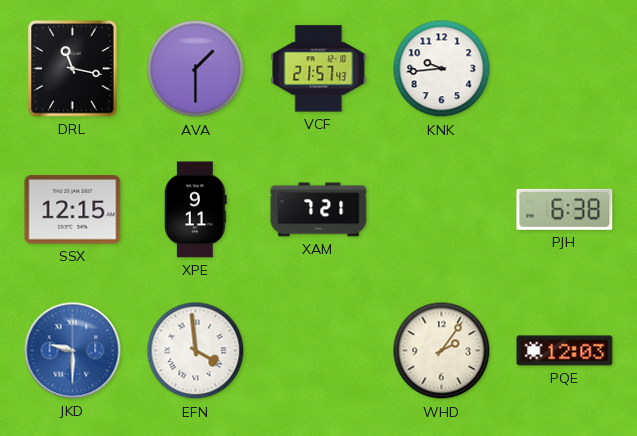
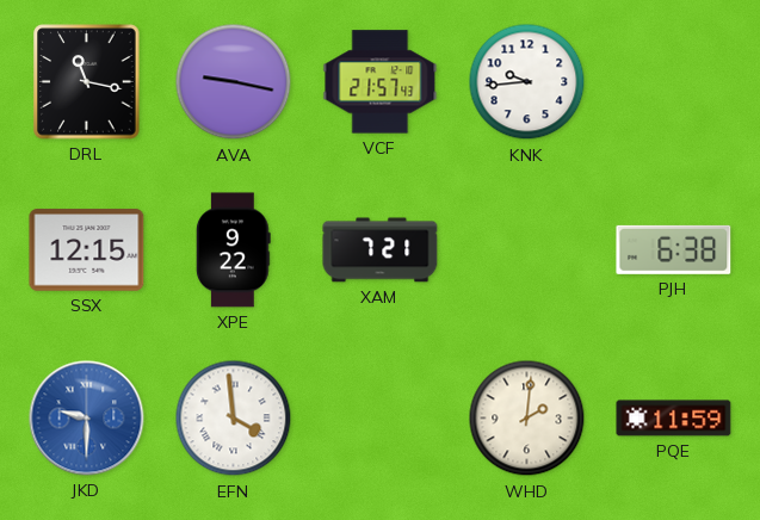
AVA: 1:30 -> 9:17
XPE: 9:11 -> 9:22
WHD: 2:06 -> 2:01
PQE: 12:03 -> 11:59
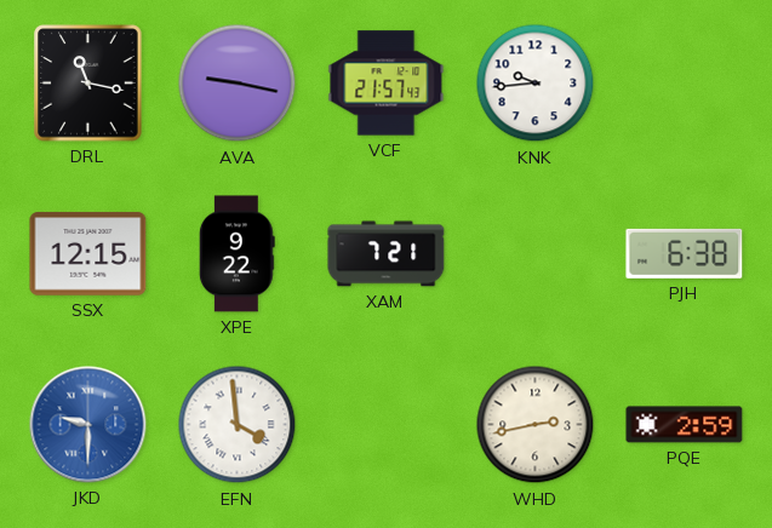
WHD: 2:01 -> 2:43
PQE: 11:59 -> 2:59
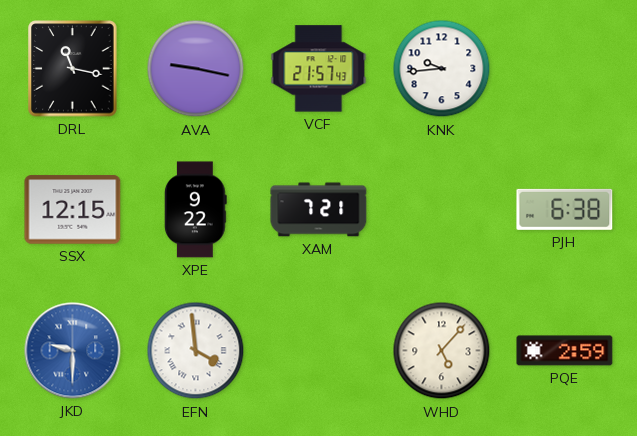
WHD: 2:43 -> 5:07
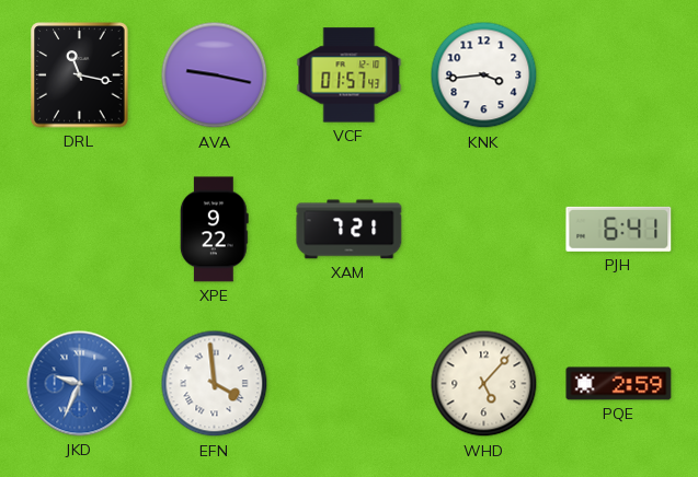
VCF: 21:57 -> 01:57
KNK: 9:44 -> 3:44
SSX: 12:15 -> none
PJH: 6:38 -> 6:41
JKD: 9:30 -> 9:34
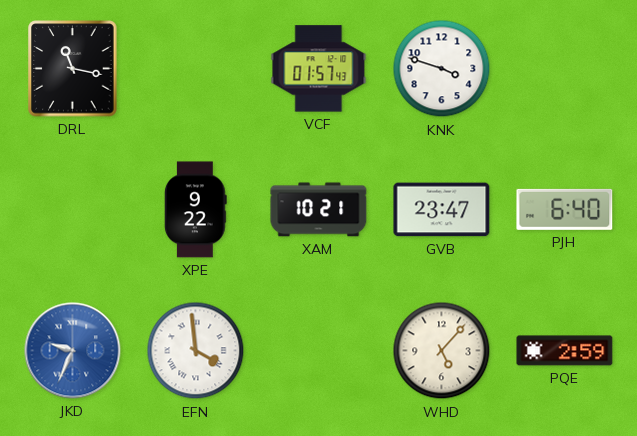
AVA: 9:17 -> none
KNK: 3:44 -> 3:48
XAM: 7:21 -> 10:21
GVB: none -> 23:47
PJH: 6:41 -> 6:40
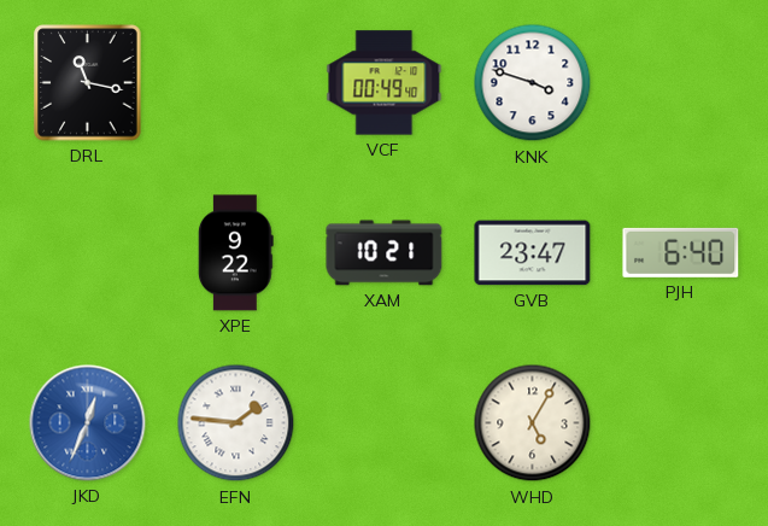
VCF: 01:57 -> 00:49
JKD: 9:34 -> 12:34
EFN: 3:59 -> 1:46
WHD: 5:07 -> 5:05
PQE: 2:59 -> none
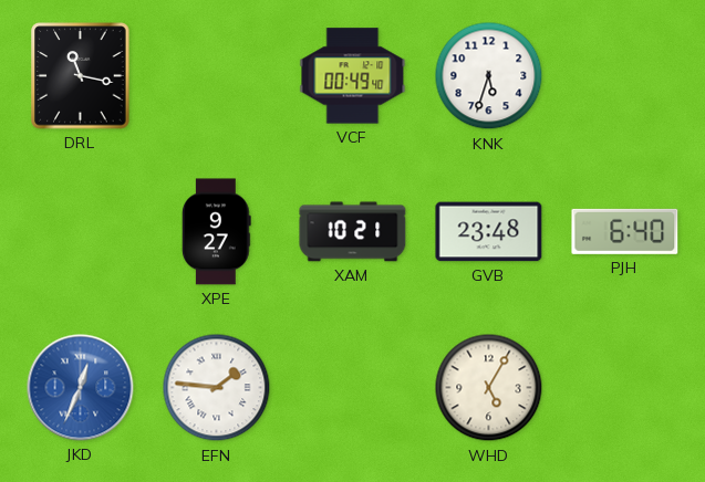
KNK: 3:48 -> 5:33
XPE: 9:22 -> 9:27
GVB: 23:47 -> 23:48
